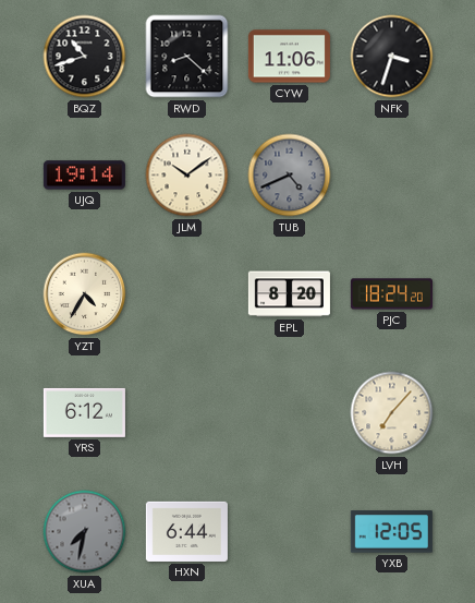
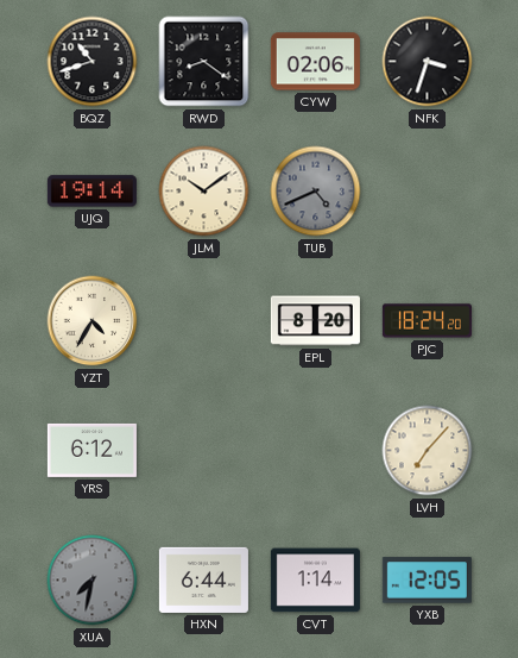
RWD: 8:22 -> 8:21
CYW: 11:06 -> 02:06
CVT: none -> 1:14
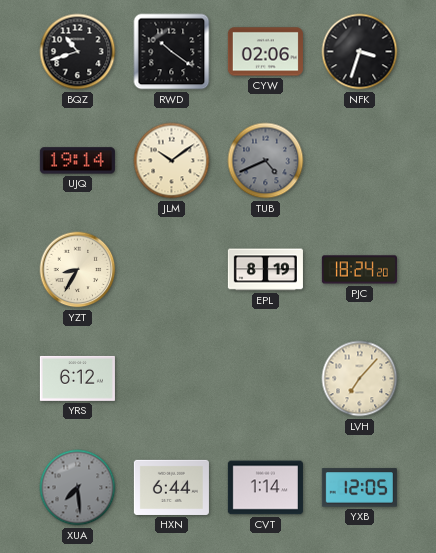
RWD: 8:21 -> 10:21
YZT: 4:35 -> 8:35
EPL: 8:20 -> 8:19
XUA: 7:32 -> 7:29
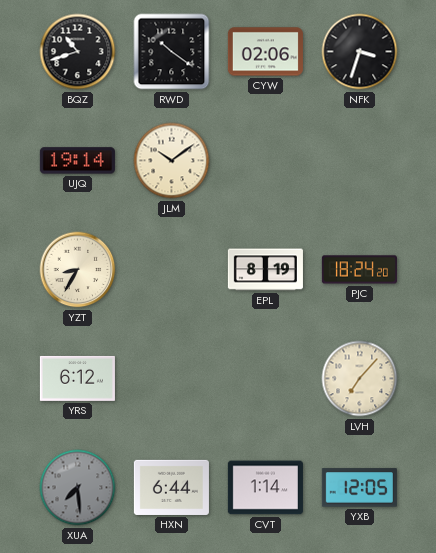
TUB: 4:41 -> none
